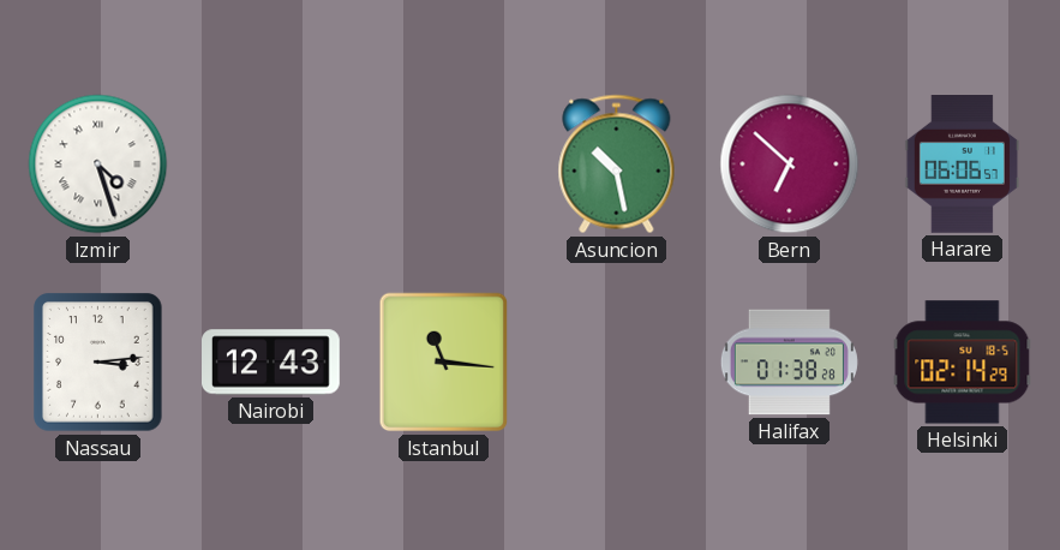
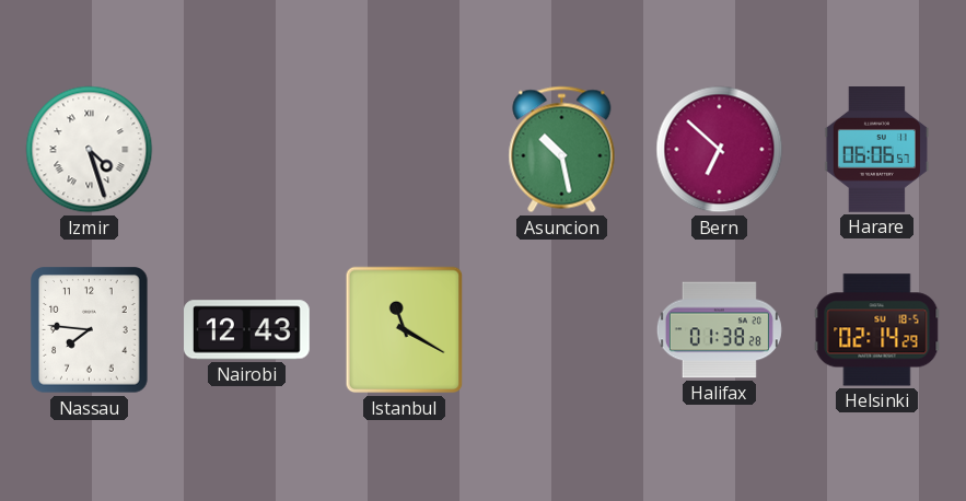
Nassau: 3:14 -> 7:46
Istanbul: 11:16 -> 11:20
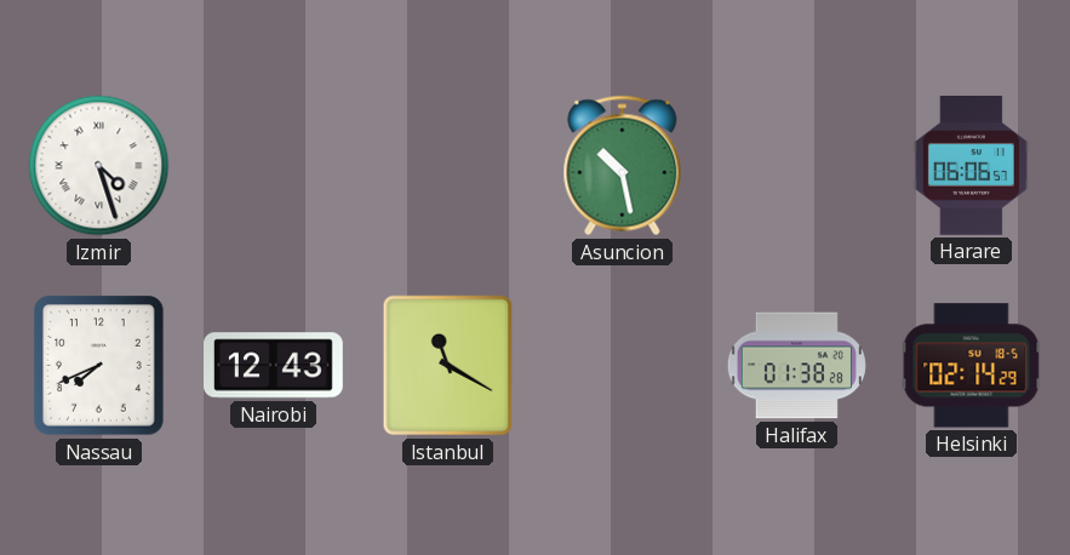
Bern: 6:52 -> none
Nassau: 7:46 -> 7:41
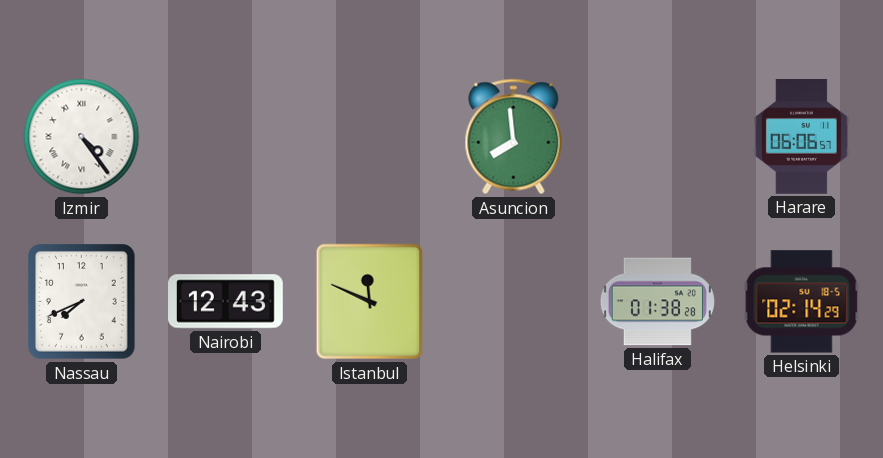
Izmir: 4:27 -> 4:24
Asuncion: 10:28 -> 7:59
Istanbul: 11:20 -> 11:49
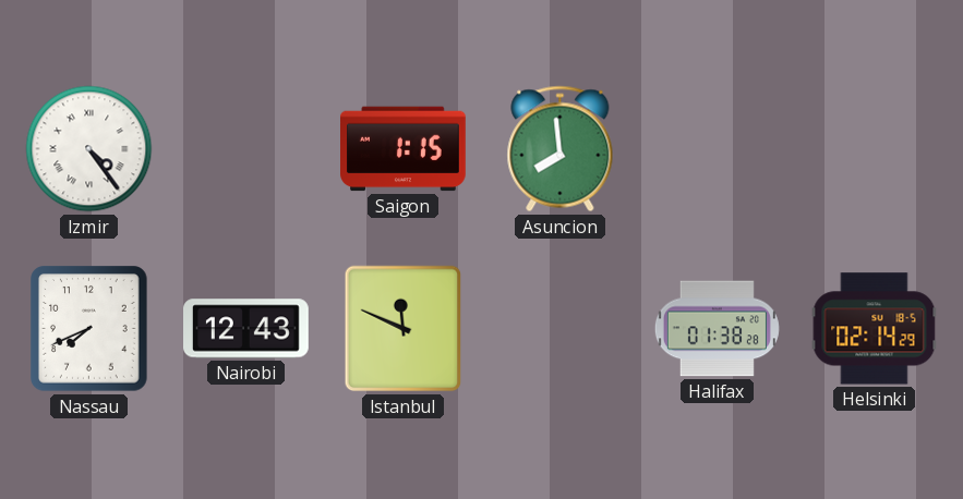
Saigon: none -> 1:15
Harare: 06:06 -> none
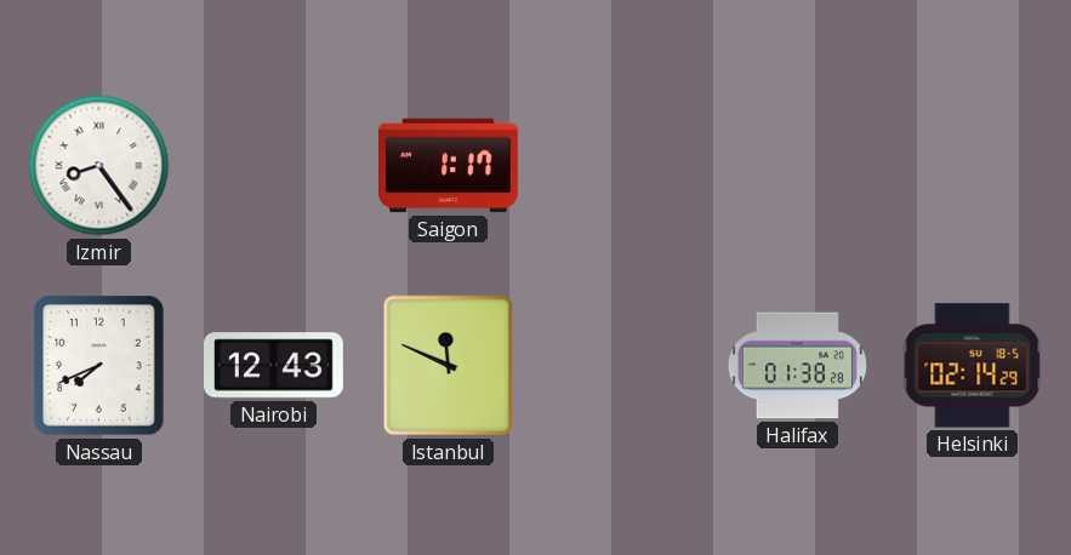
Izmir: 4:24 -> 8:24
Saigon: 1:15 -> 1:17
Asuncion: 7:59 -> none
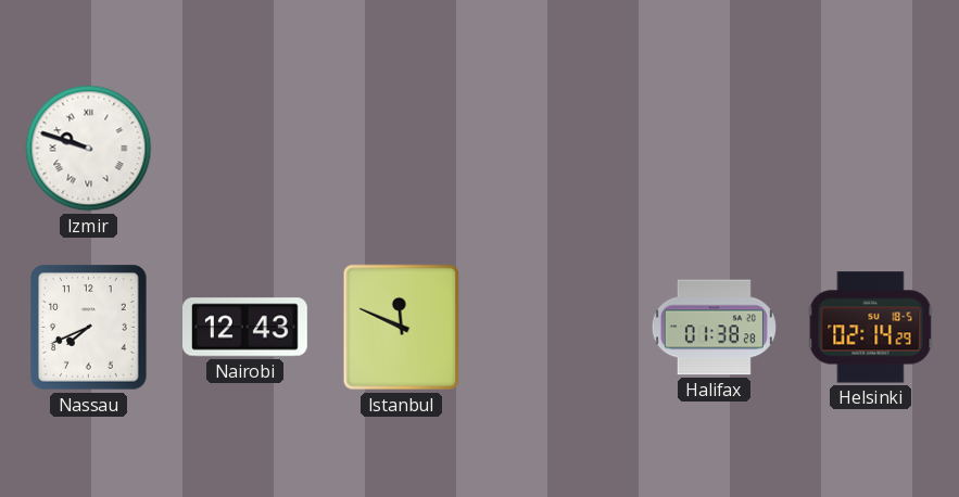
Izmir: 8:24 -> 9:48
Saigon: 1:17 -> none
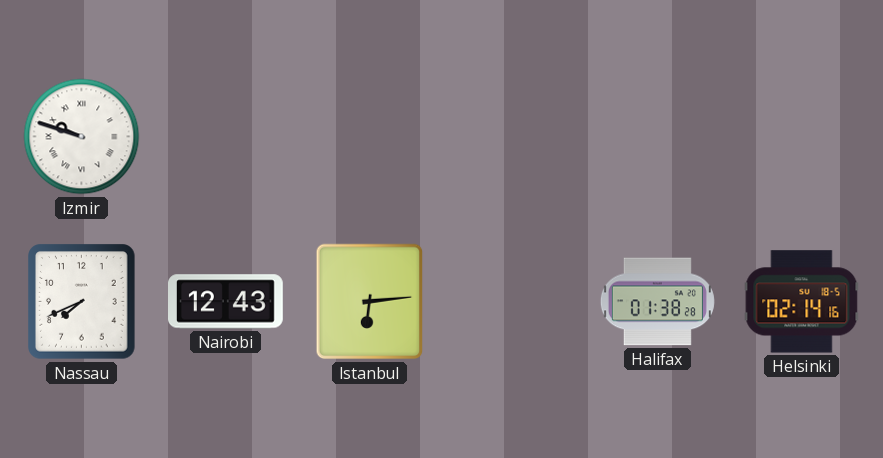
Istanbul: 11:49 -> 6:14
Helsinki: 02:14:29 -> 02:14:16
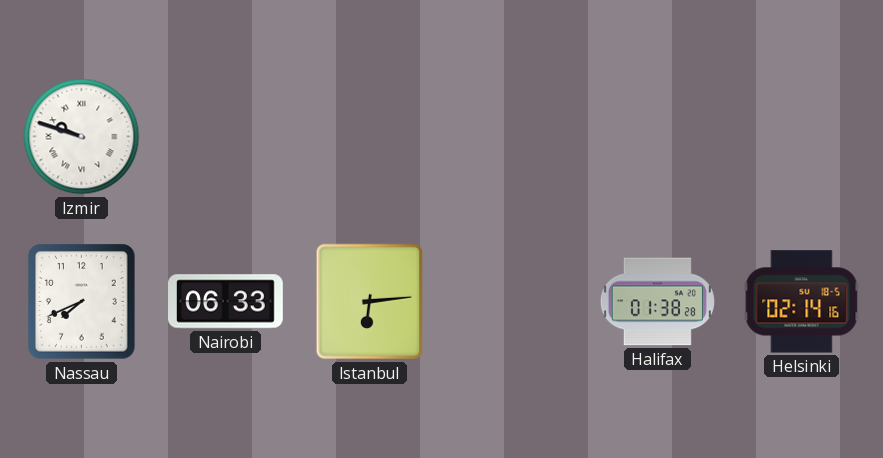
Nairobi: 12:43 -> 06:33
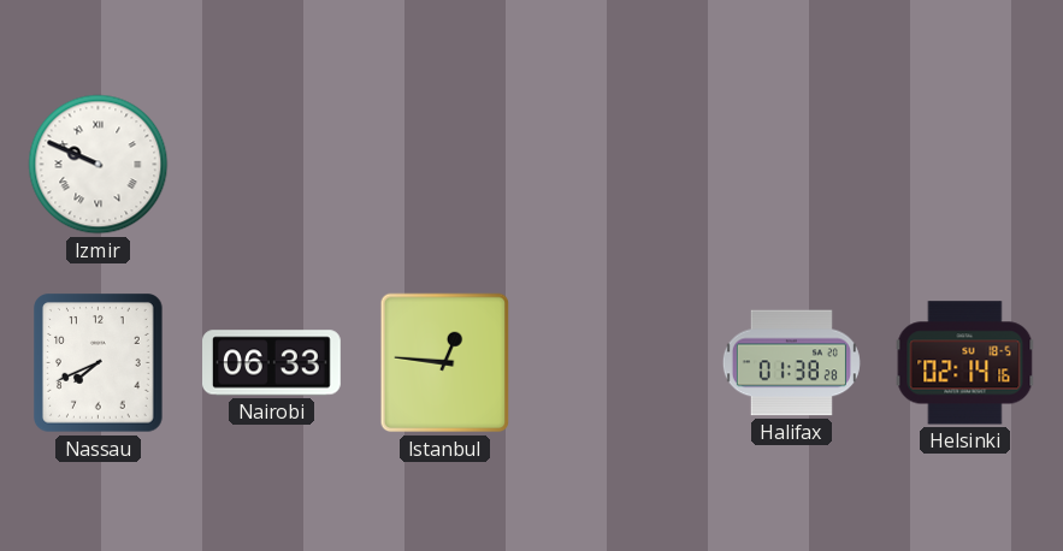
Izmir: 9:48 -> 9:49
Istanbul: 6:14 -> 12:46
